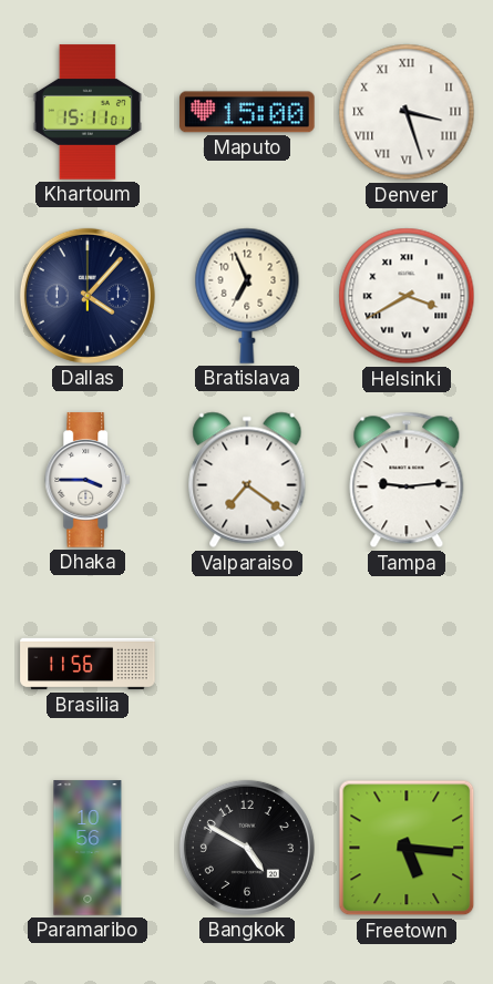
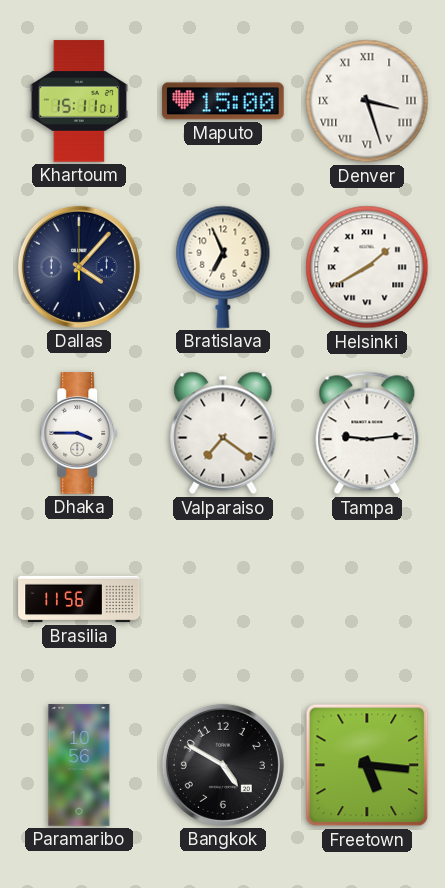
Helsinki: 3:40 -> 1:40
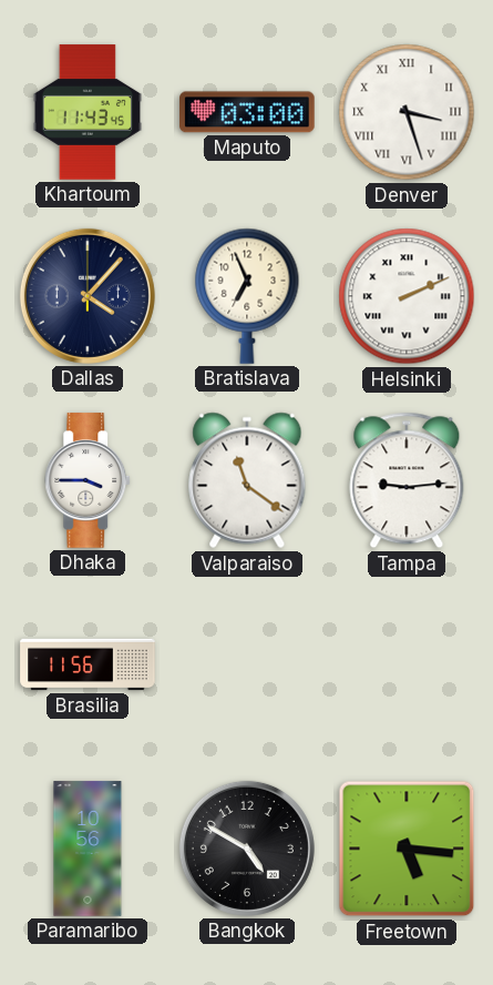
Khartoum: 15:11 -> 11:43
Maputo: 15:00 -> 03:00
Helsinki: 1:40 -> 2:11
Valparaiso: 7:21 -> 11:21
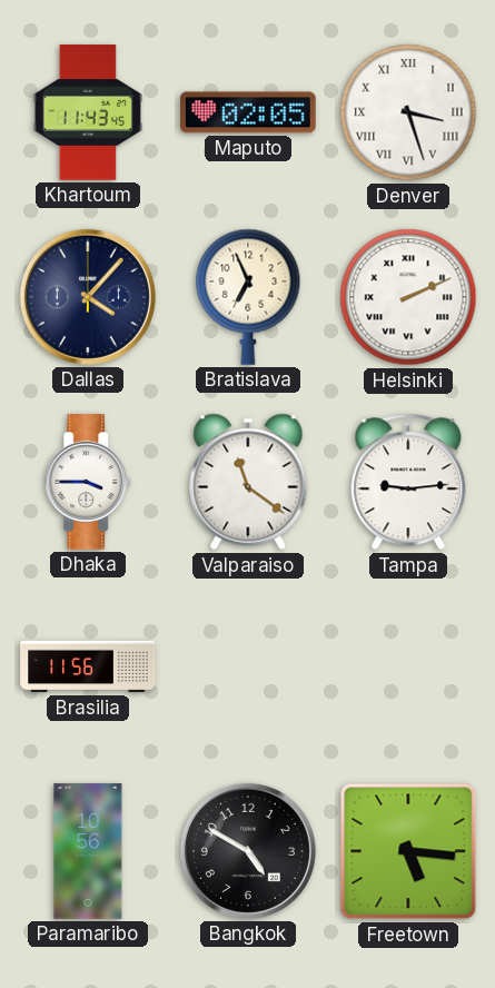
Maputo: 03:00 -> 02:05
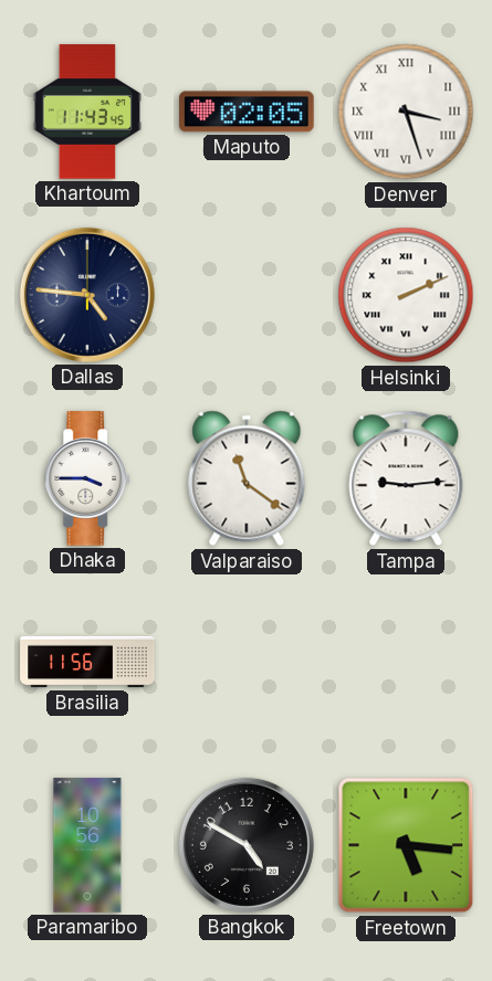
Dallas: 4:07 -> 4:46
Bratislava: 6:56 -> none
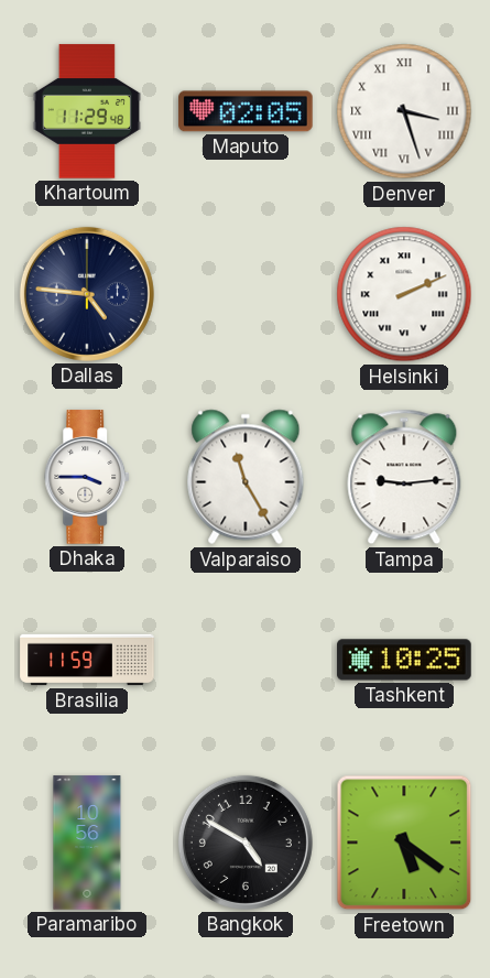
Khartoum: 11:43 -> 11:29
Valparaiso: 11:21 -> 11:25
Brasilia: 11:56 -> 11:59
Tashkent: none -> 10:25
Freetown: 5:16 -> 5:21
